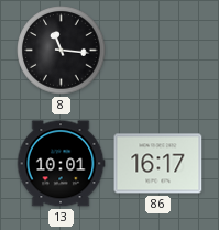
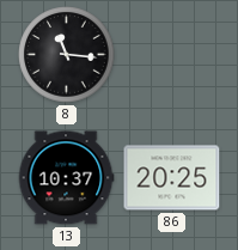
13: 10:01 -> 10:37
86: 16:17 -> 20:25
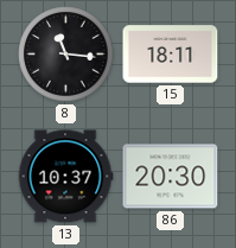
15: none -> 18:11
86: 20:25 -> 20:30
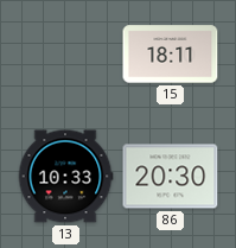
8: 11:16 -> none
13: 10:37 -> 10:33
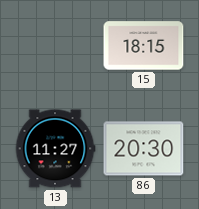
15: 18:11 -> 18:15
13: 10:33 -> 11:27
